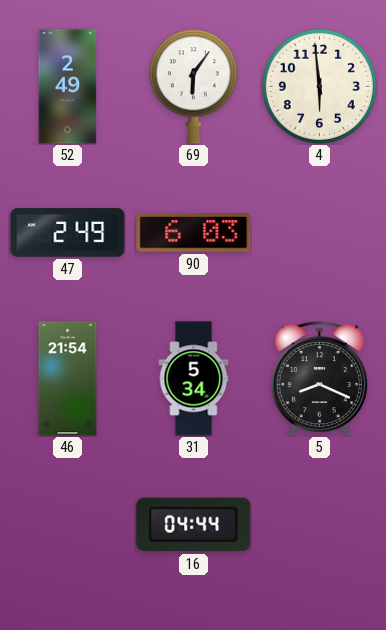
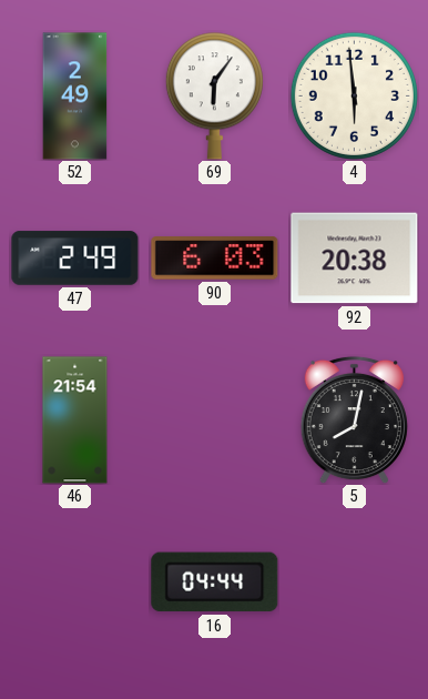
92: none -> 20:38
31: 5:34 -> none
5: 8:19 -> 8:02
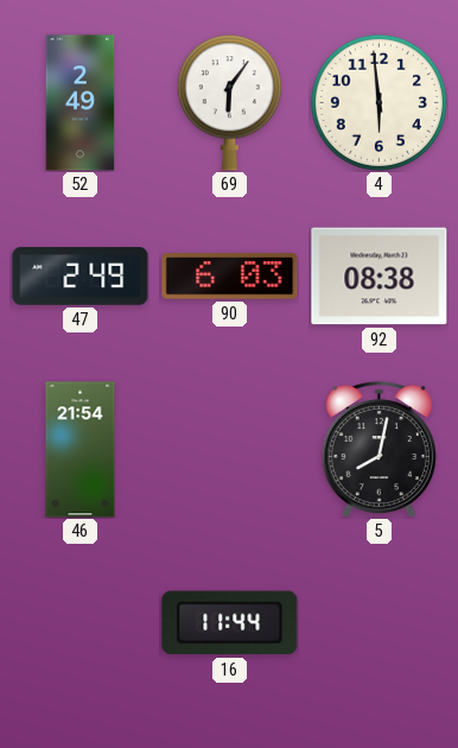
92: 20:38 -> 08:38
16: 04:44 -> 11:44
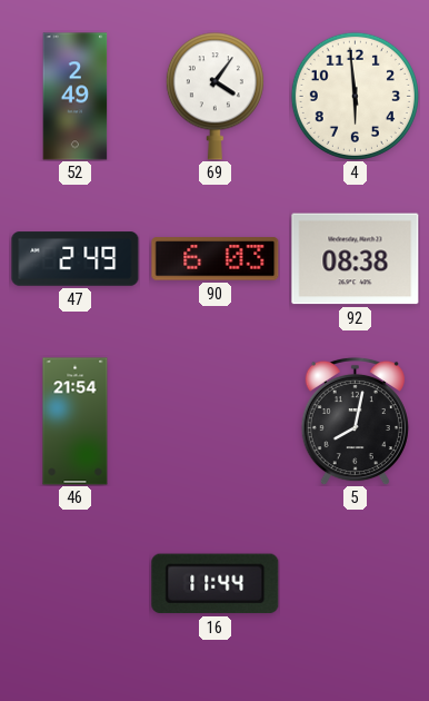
69: 6:06 -> 4:06
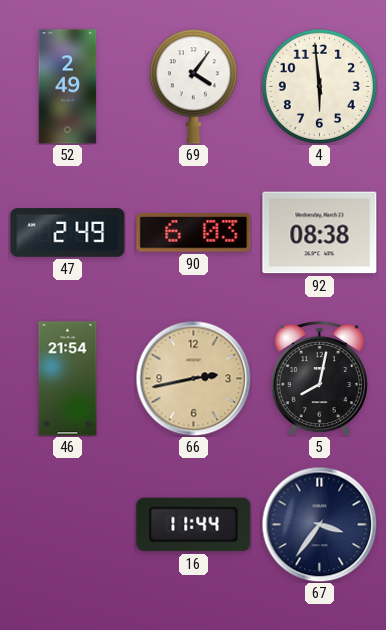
66: none -> 2:43
67: none -> 3:36
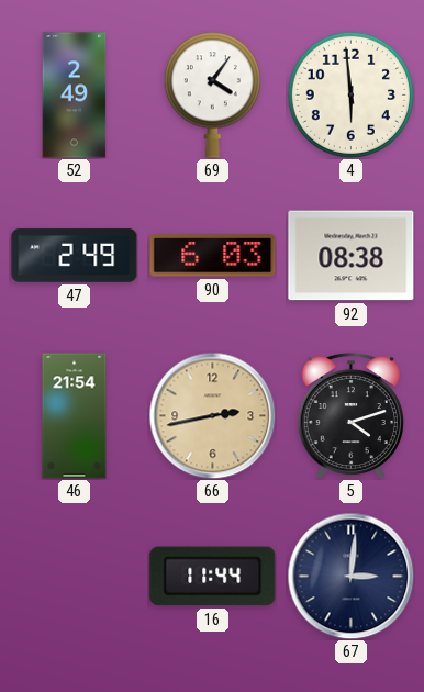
5: 8:02 -> 4:12
67: 3:36 -> 3:01
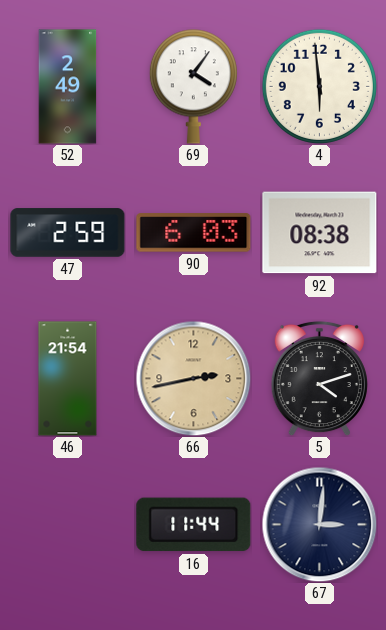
47: 2:49 -> 2:59
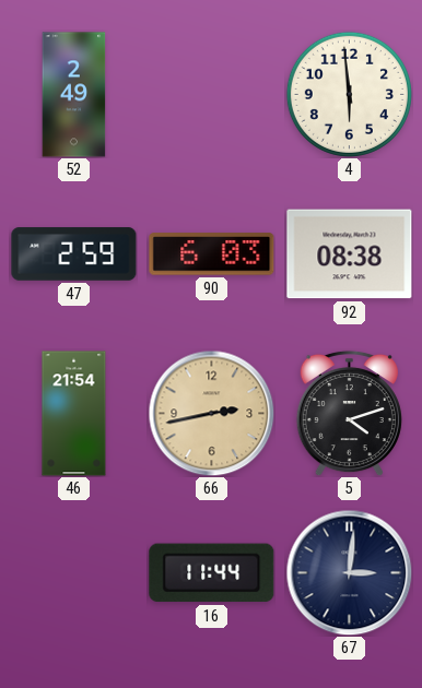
69: 4:06 -> none
